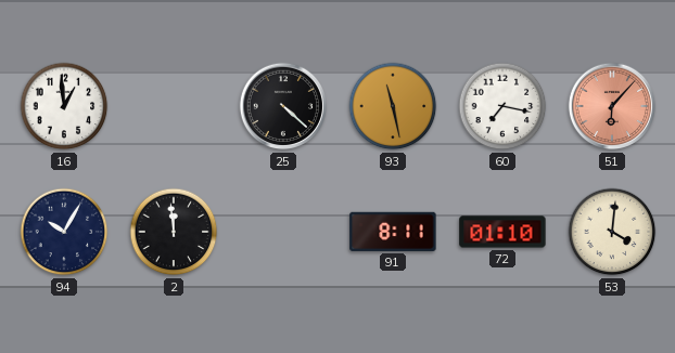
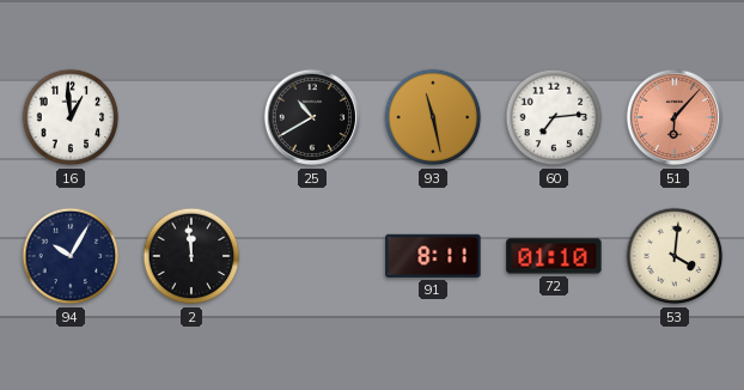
25: 4:22 -> 10:40
60: 7:17 -> 7:14
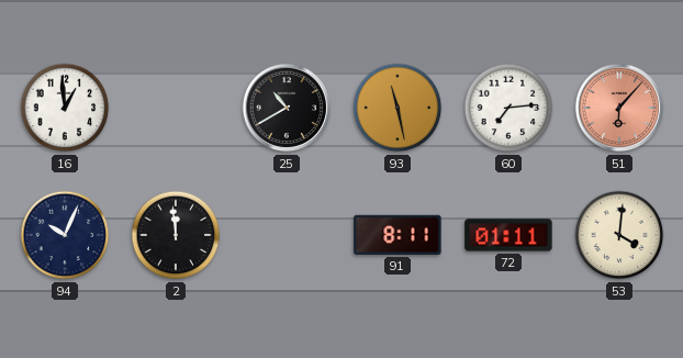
94: 10:05 -> 10:04
72: 01:10 -> 01:11
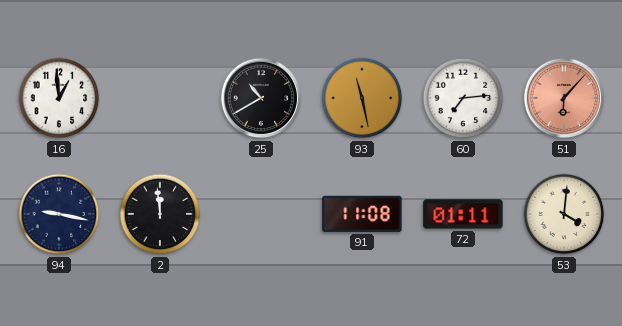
94: 10:04 -> 9:17
91: 8:11 -> 11:08
